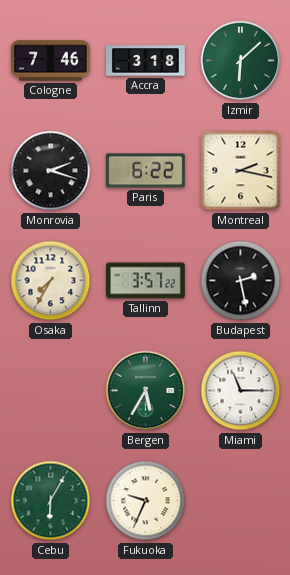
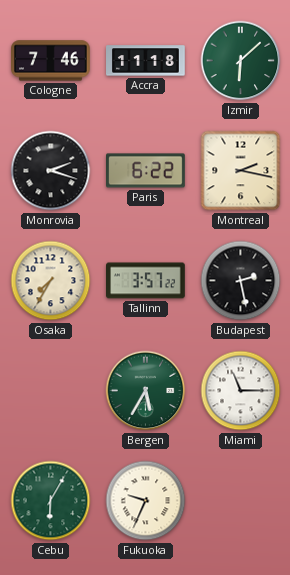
Accra: 3:18 -> 11:18
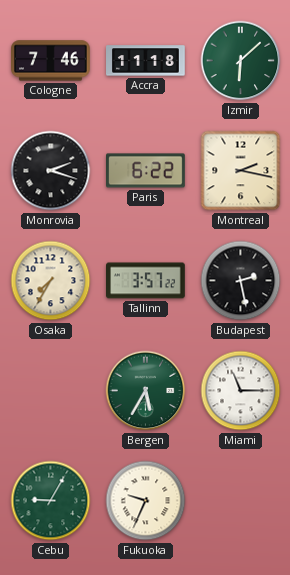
Cebu: 6:05 -> 9:05
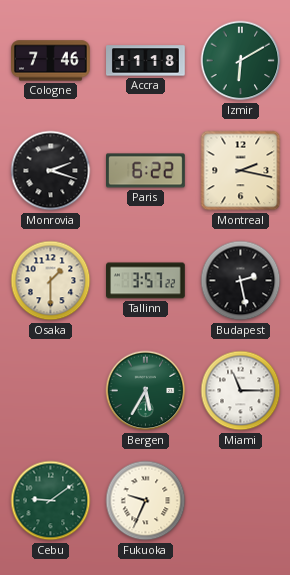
Izmir: 6:08 -> 6:10
Osaka: 7:35 -> 1:30
Cebu: 9:05 -> 9:09
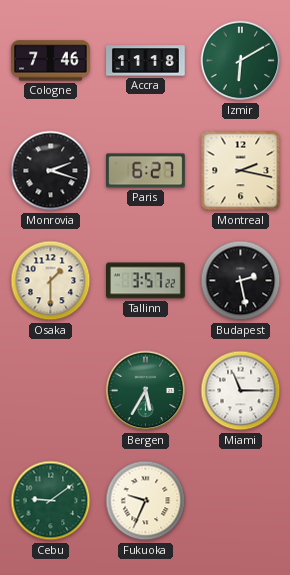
Paris: 6:22 -> 6:27
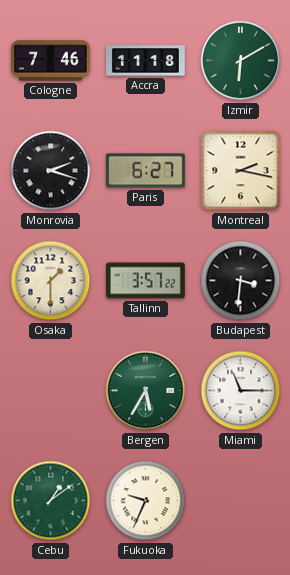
Budapest: 2:28 -> 3:31
Cebu: 9:09 -> 1:09
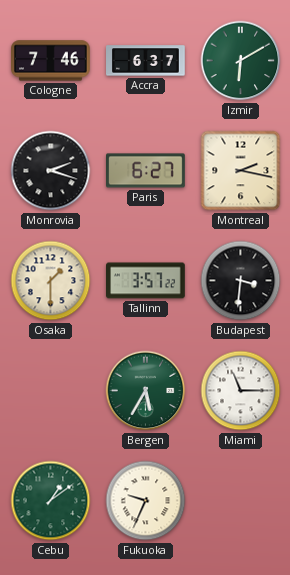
Accra: 11:18 -> 6:37
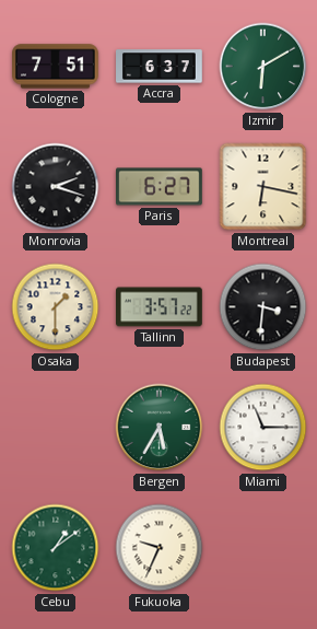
Cologne: 7:46 -> 7:51
Montreal: 2:17 -> 6:17
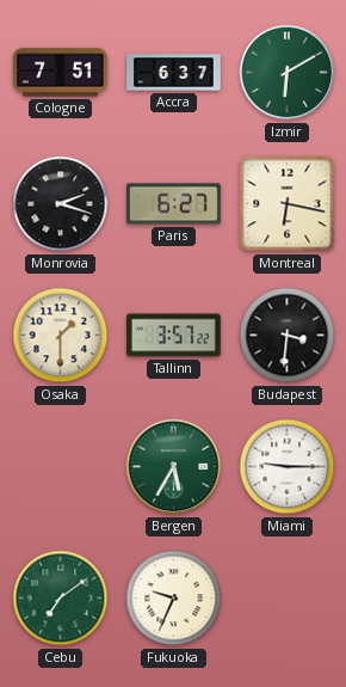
Miami: 11:15 -> 9:15
Cebu: 1:09 -> 7:09
